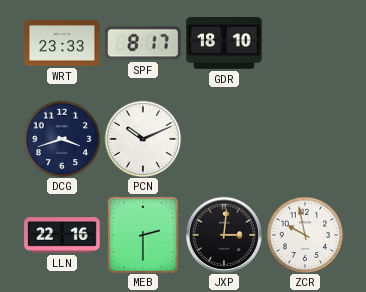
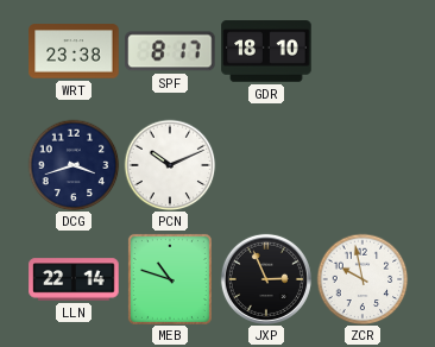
WRT: 23:33 -> 23:38
LLN: 22:16 -> 22:14
MEB: 2:30 -> 10:48
JXP: 3:01 -> 2:56
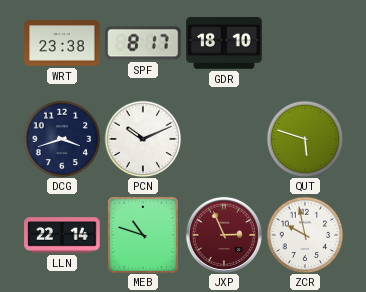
QUT: none -> 5:48
JXP dial: black -> burgundy
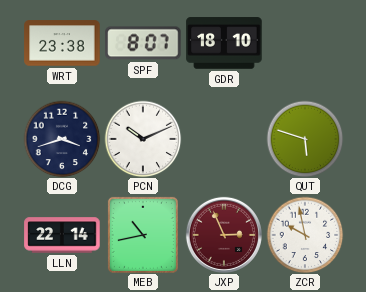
SPF: 8:17 -> 8:07
MEB: 10:48 -> 10:43
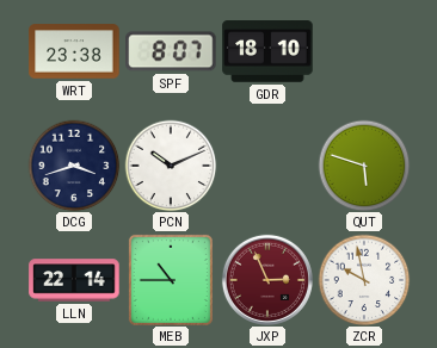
MEB: 10:43 -> 10:45
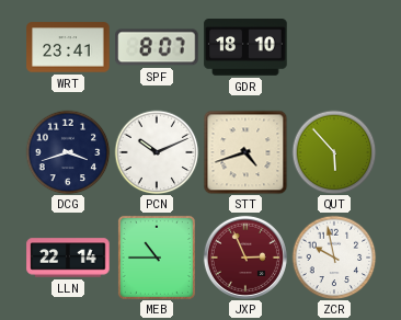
WRT: 23:38 -> 23:41
STT: none -> 4:42
QUT: 5:48 -> 5:53
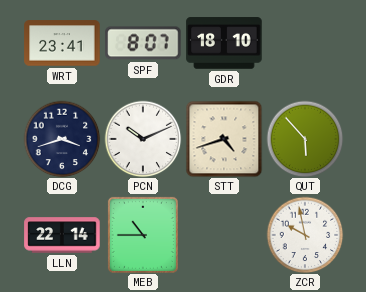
JXP: 2:56 -> none
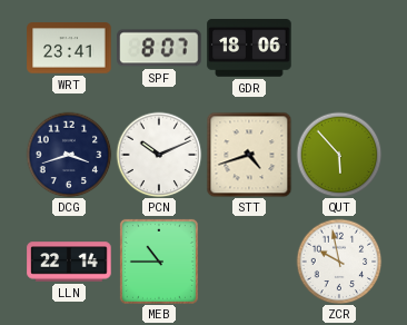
GDR: 18:10 -> 18:06
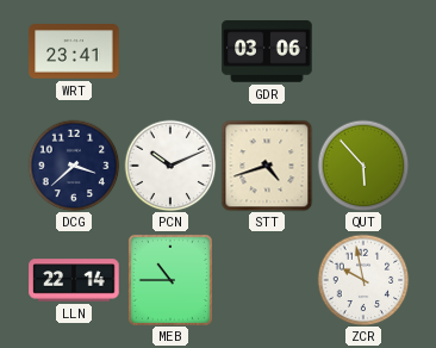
SPF: 8:07 -> none
GDR: 18:06 -> 03:06
DCG: 3:42 -> 3:38
